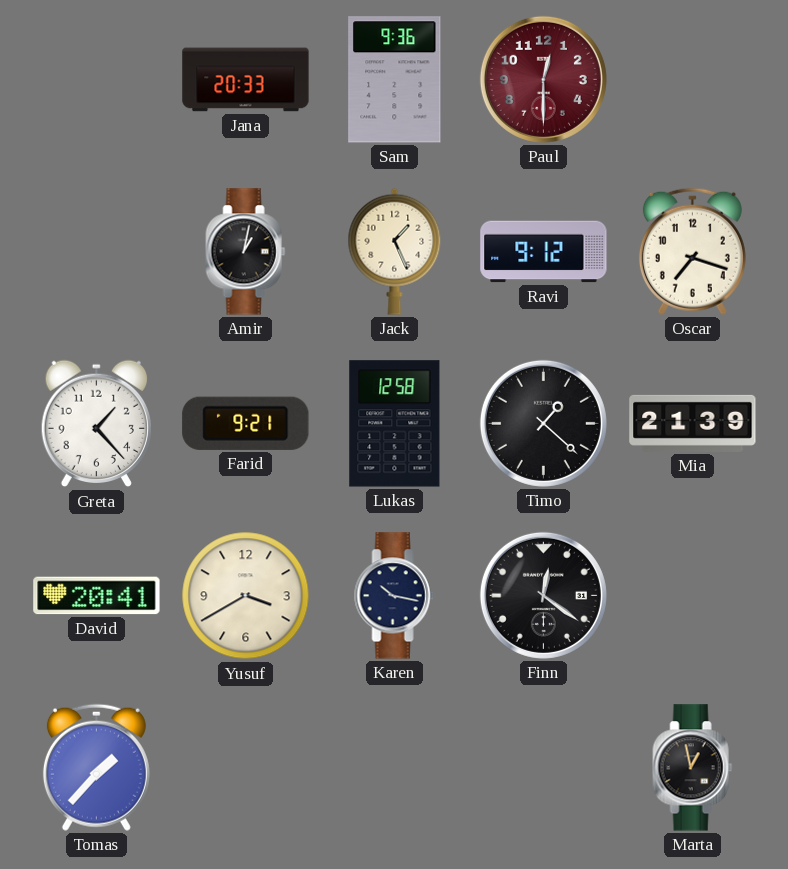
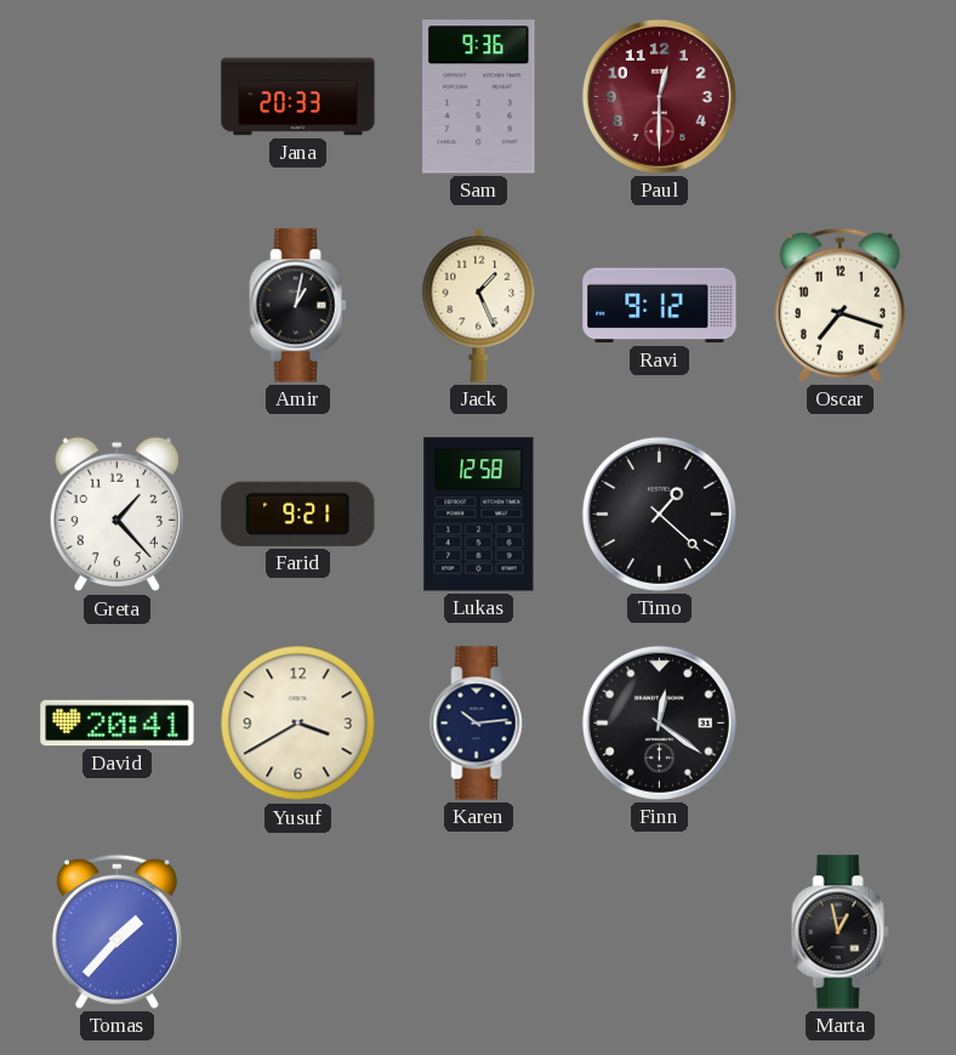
Mia: 21:39 -> none
Karen: 10:17 -> 10:14
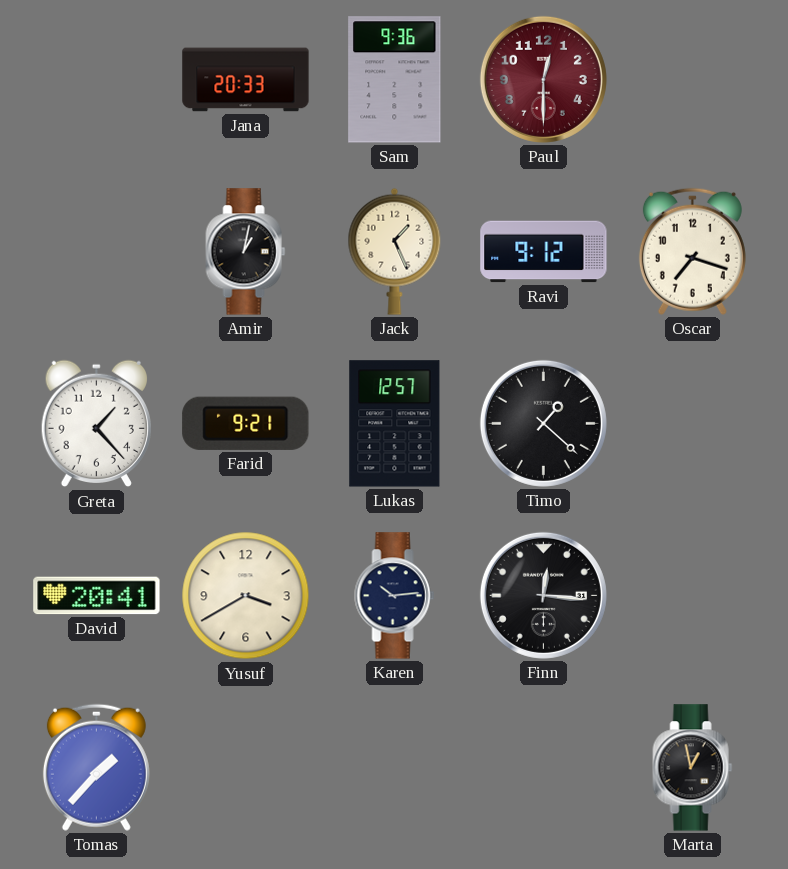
Lukas: 12:58 -> 12:57
Finn: 12:21 -> 12:16
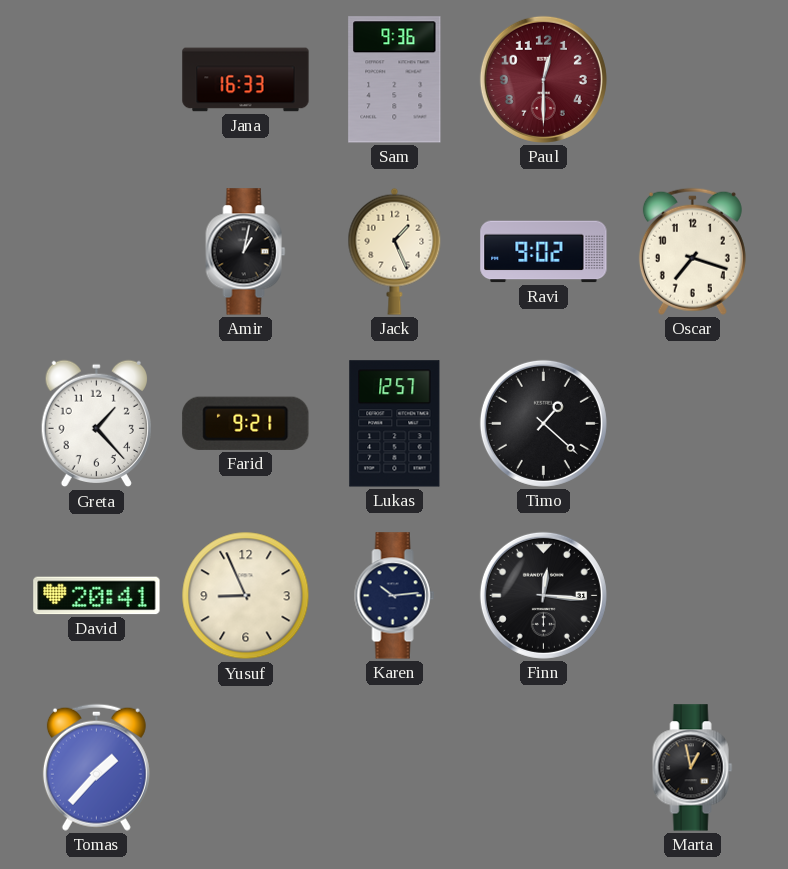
Jana: 20:33 -> 16:33
Ravi: 9:12 -> 9:02
Yusuf: 3:40 -> 8:56
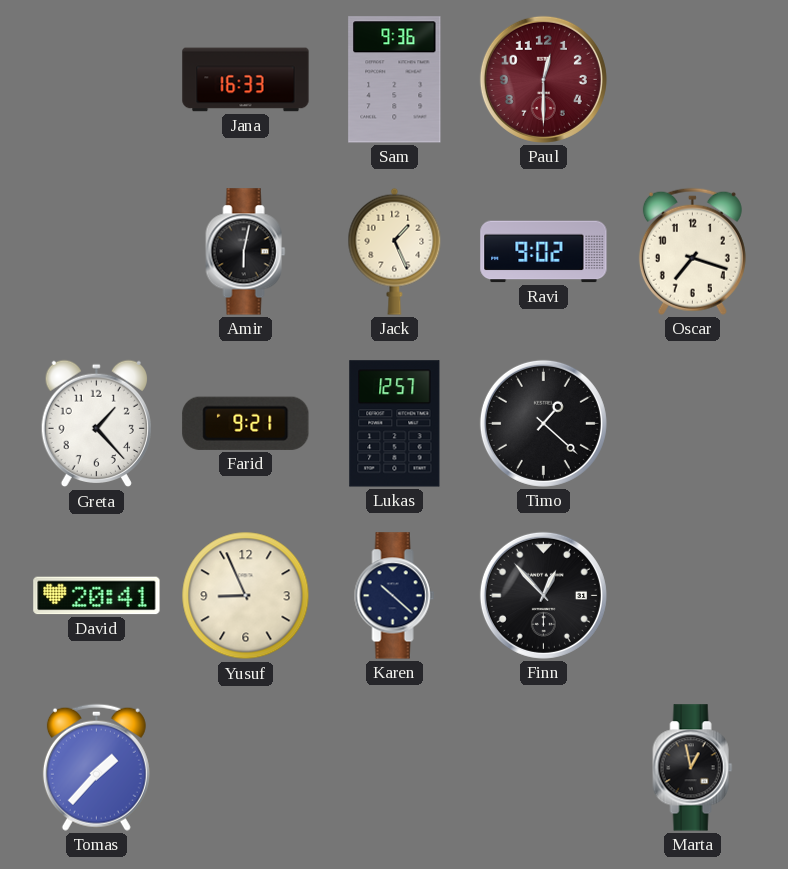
Amir: 1:02 -> 6:02
Karen: 10:14 -> 10:22
Finn: 12:16 -> 12:53
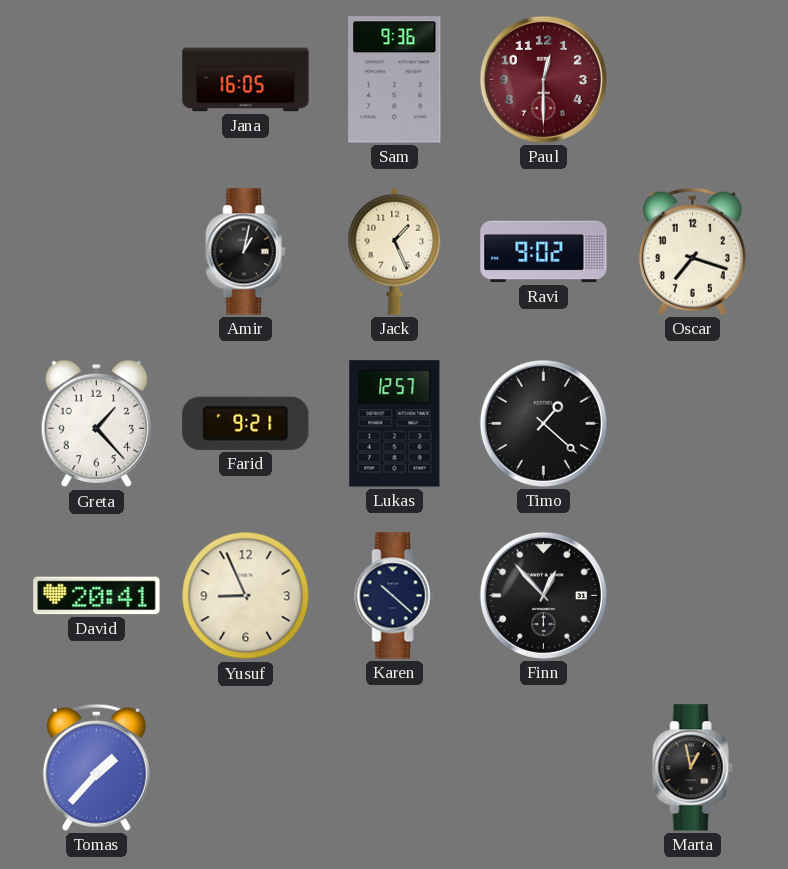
Jana: 16:33 -> 16:05
Amir: 6:02 -> 1:02
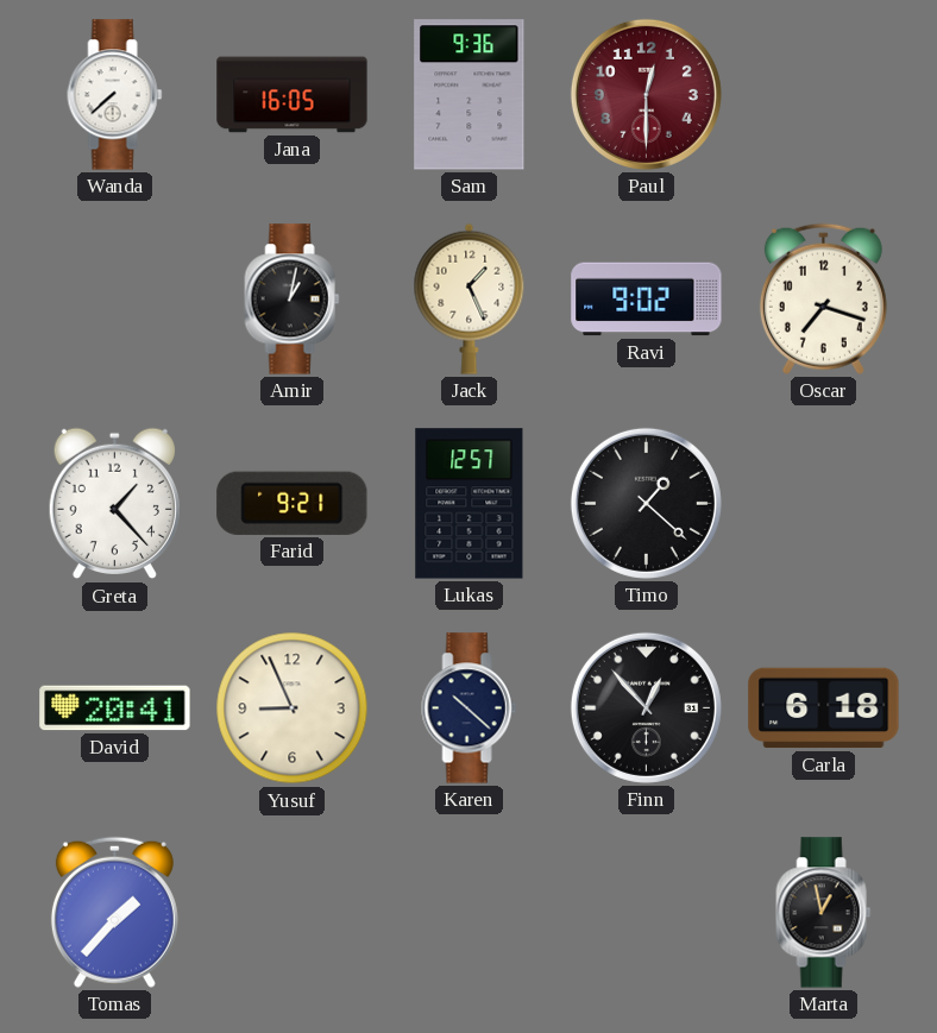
Wanda: none -> 7:38
Carla: none -> 6:18
